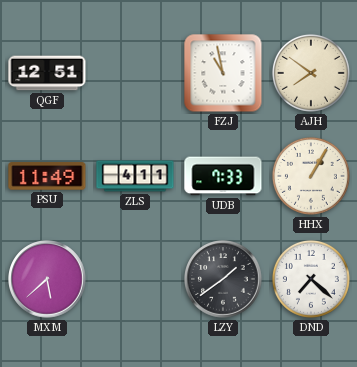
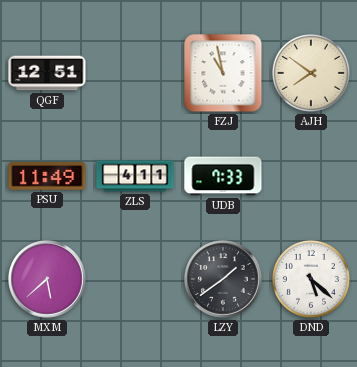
HHX: 1:05 -> none
DND: 7:22 -> 5:22
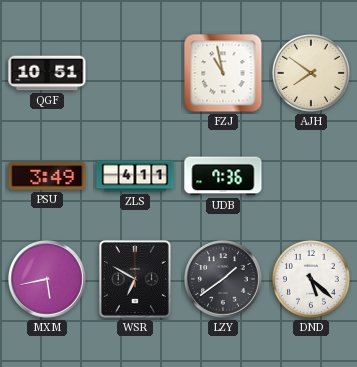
QGF: 12:51 -> 10:51
PSU: 11:49 -> 3:49
UDB: 7:33 -> 7:36
MXM: 5:38 -> 5:43
WSR: none -> 6:50
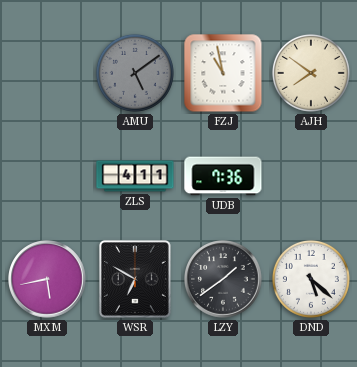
QGF: 10:51 -> none
AMU: none -> 5:09
PSU: 3:49 -> none
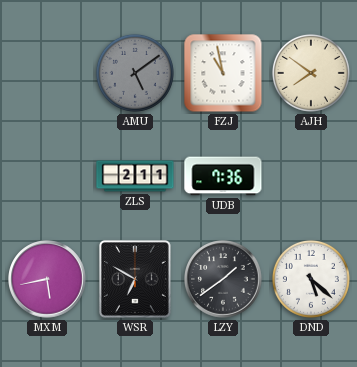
ZLS: 4:11 -> 2:11
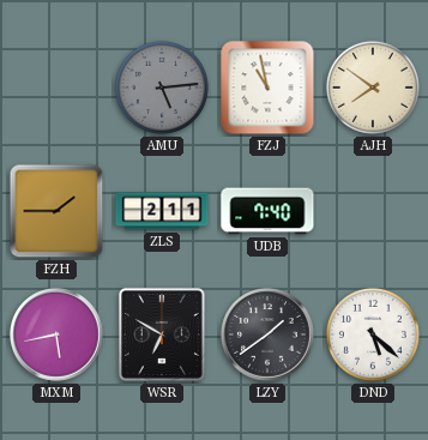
AMU: 5:09 -> 5:14
FZH: none -> 1:45
UDB: 7:36 -> 7:40
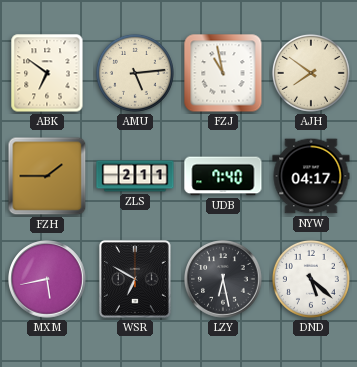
ABK: none -> 6:51
AMU dial: grey -> cream
NYW: none -> 04:17
LZY: 1:39 -> 6:28
